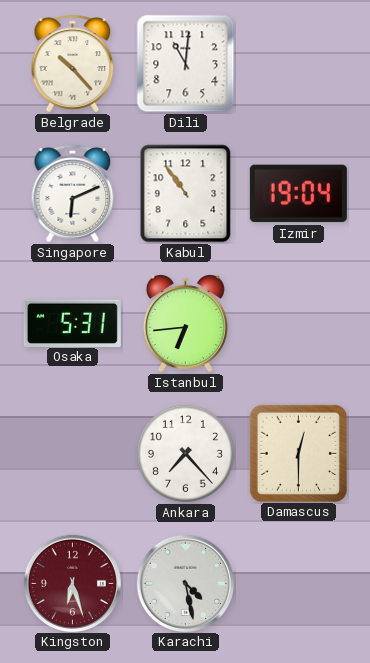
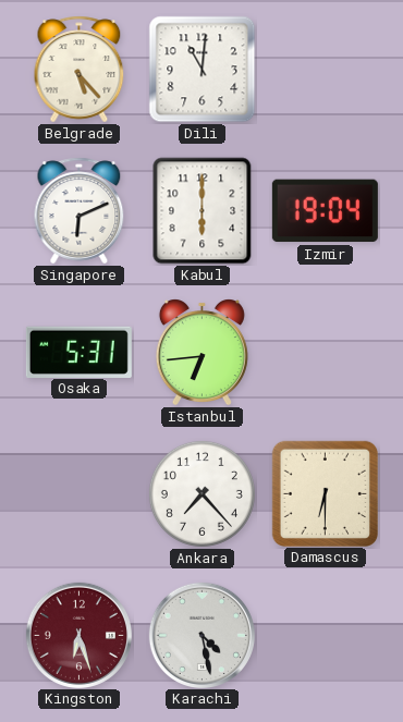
Belgrade: 10:23 -> 5:23
Kabul: 10:54 -> 6:00
Damascus: 12:30 -> 6:30
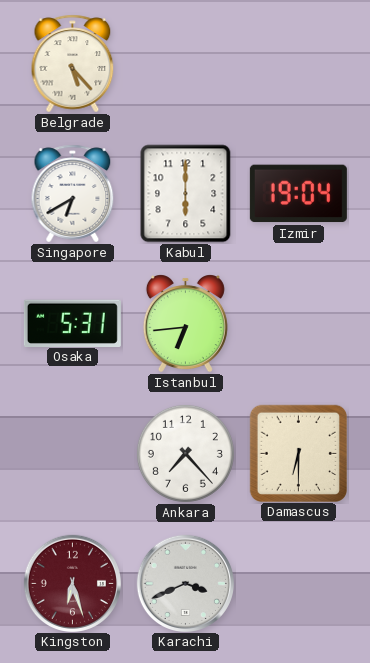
Dili: 11:01 -> none
Singapore: 6:11 -> 6:40
Karachi: 4:28 -> 3:41
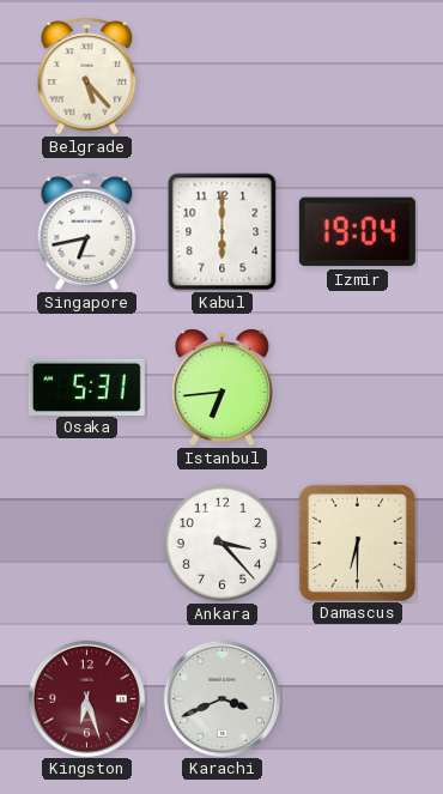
Singapore: 6:40 -> 6:43
Ankara: 7:23 -> 3:23
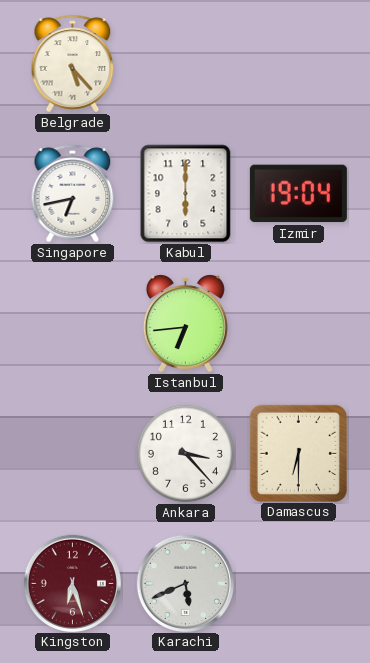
Osaka: 5:31 -> none
Karachi: 3:41 -> 5:41
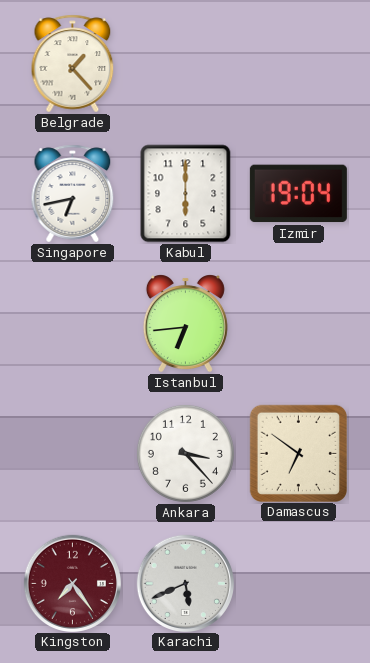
Belgrade: 5:23 -> 1:23
Damascus: 6:30 -> 6:51
Kingston: 6:27 -> 7:24
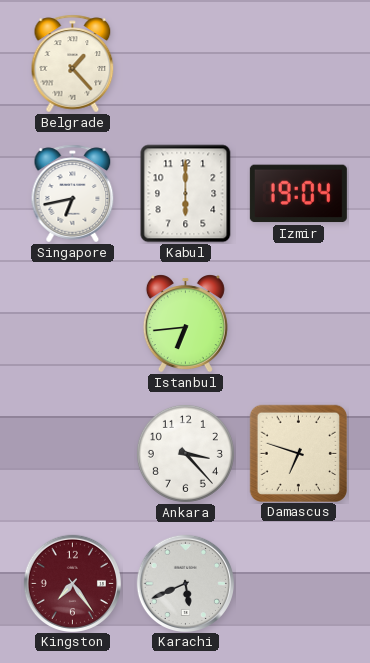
Damascus: 6:51 -> 6:48
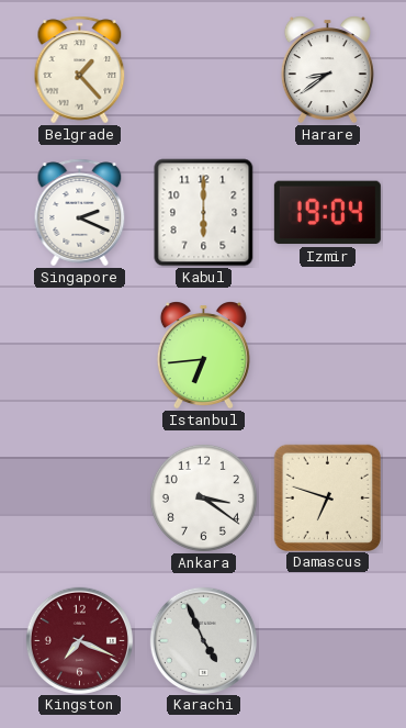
Harare: none -> 8:39
Singapore: 6:43 -> 2:19
Ankara: 3:23 -> 3:21
Kingston: 7:24 -> 7:19
Karachi: 5:41 -> 4:56
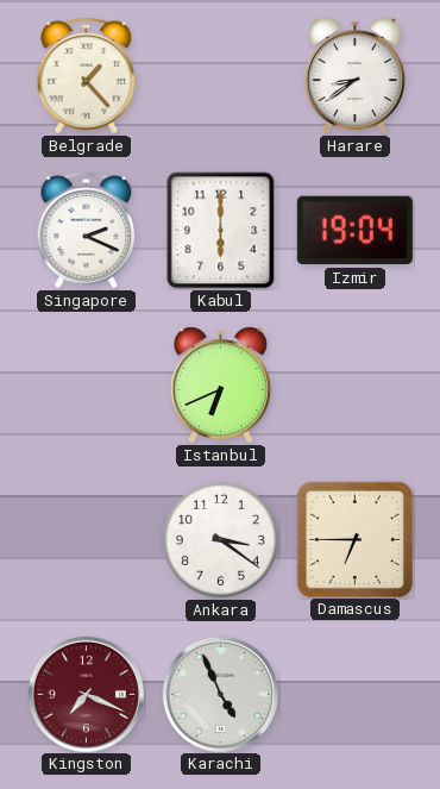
Istanbul: 6:44 -> 6:41
Damascus: 6:48 -> 6:45
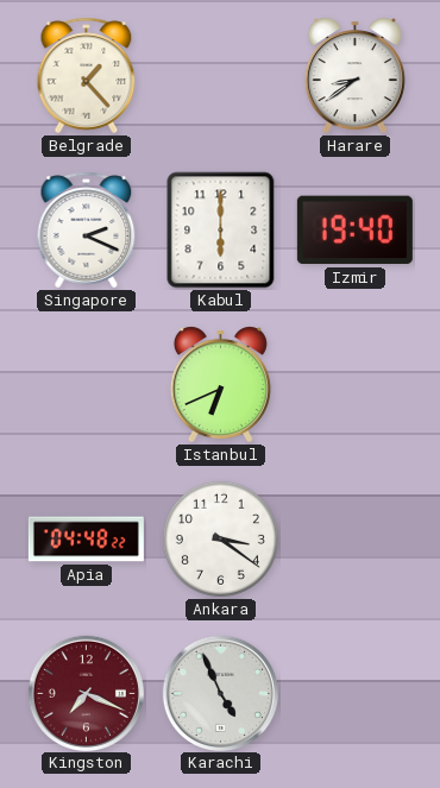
Izmir: 19:04 -> 19:40
Apia: none -> 04:48
Damascus: 6:45 -> none
